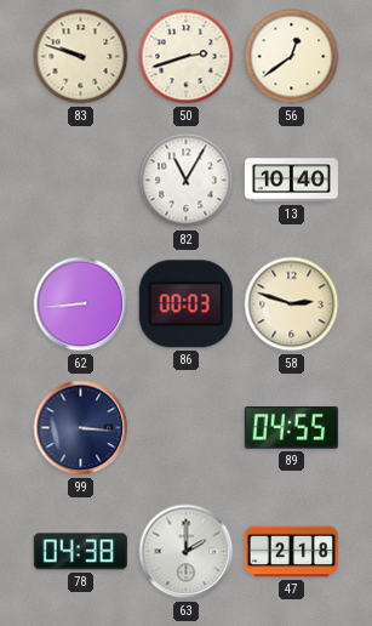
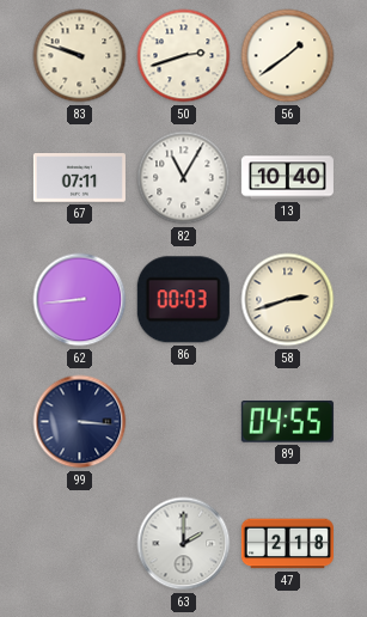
56: 12:39 -> 1:39
67: none -> 07:11
58: 2:48 -> 2:42
78: 04:38 -> none
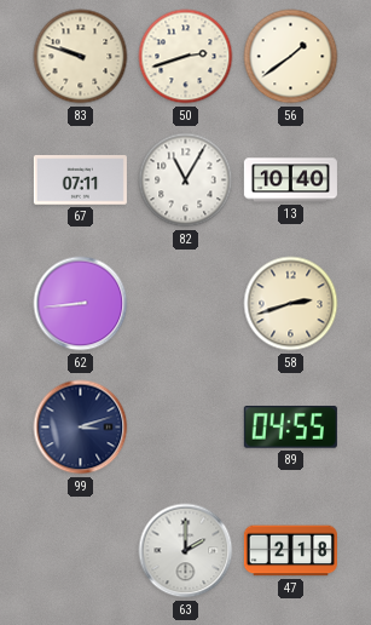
86: 00:03 -> none
99: 3:16 -> 3:12
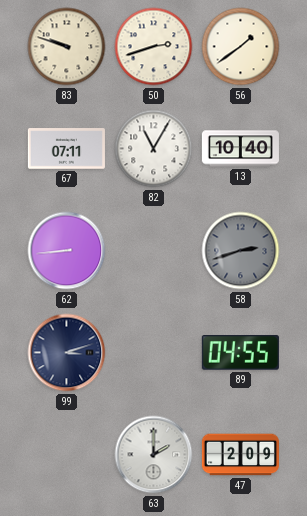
58 dial: cream -> grey
47: 2:18 -> 2:09
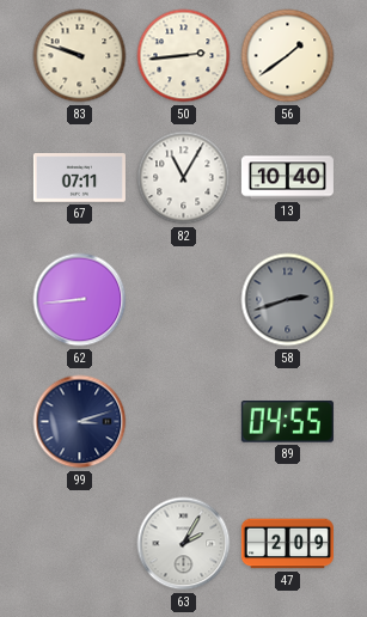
50: 2:42 -> 2:44
63: 2:00 -> 2:05
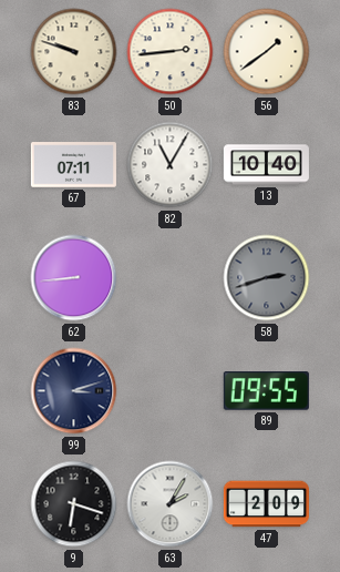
89: 04:55 -> 09:55
9: none -> 6:18
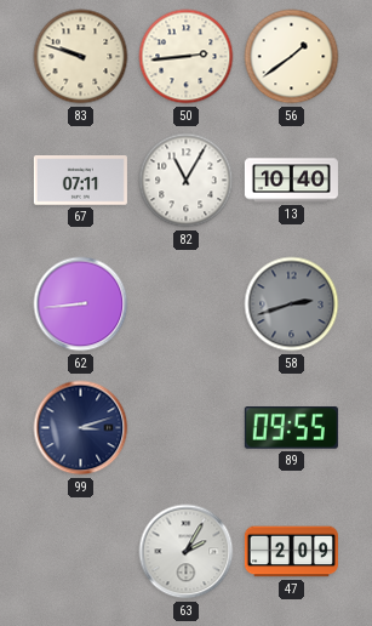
9: 6:18 -> none
